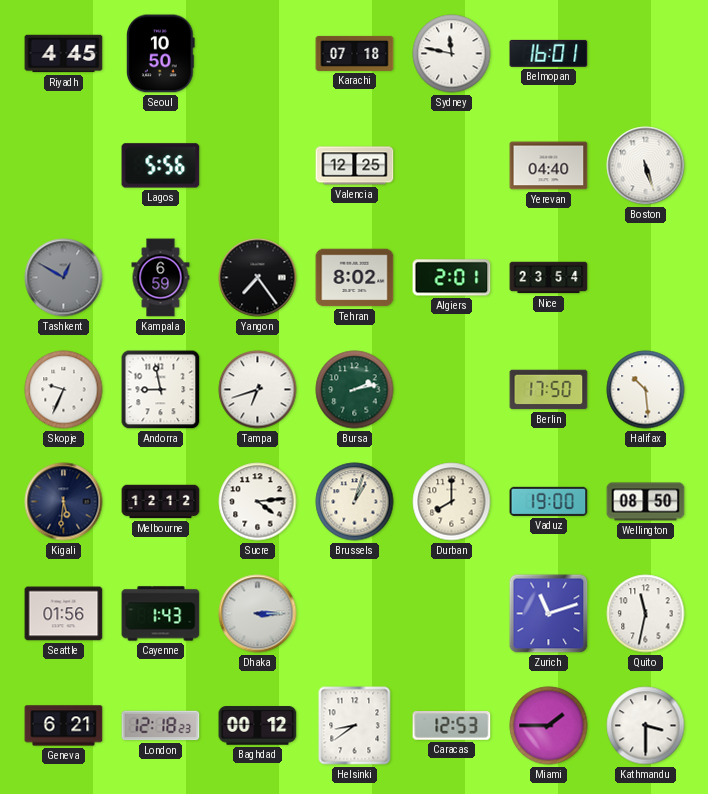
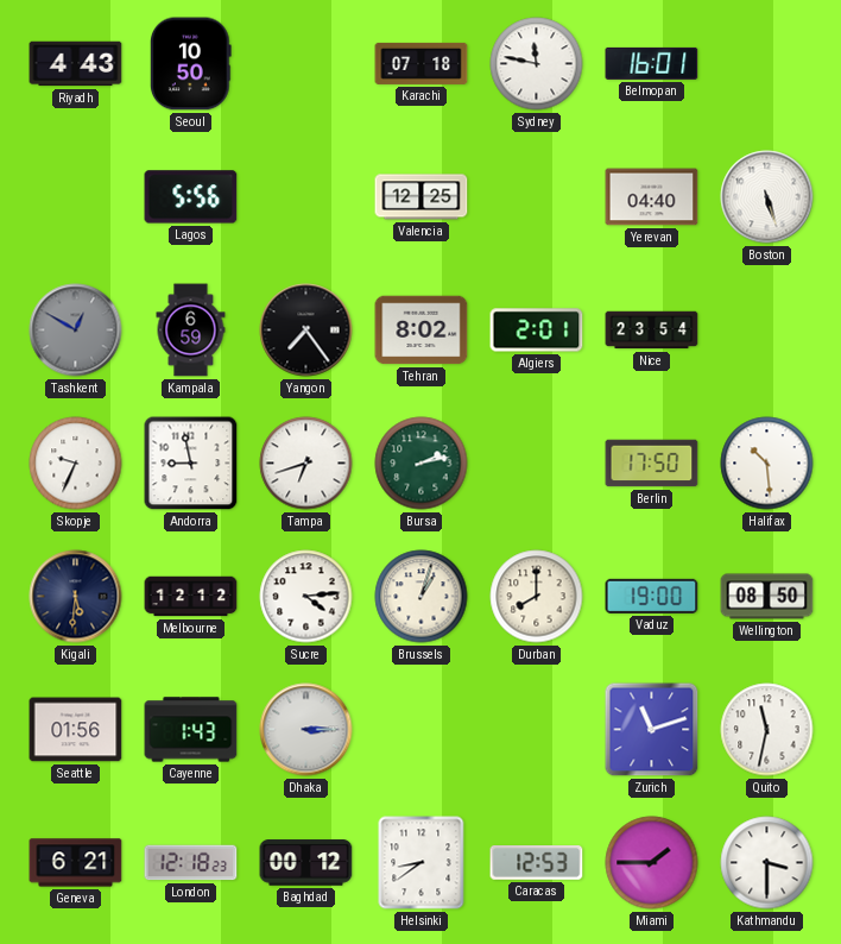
Riyadh: 4:45 -> 4:43
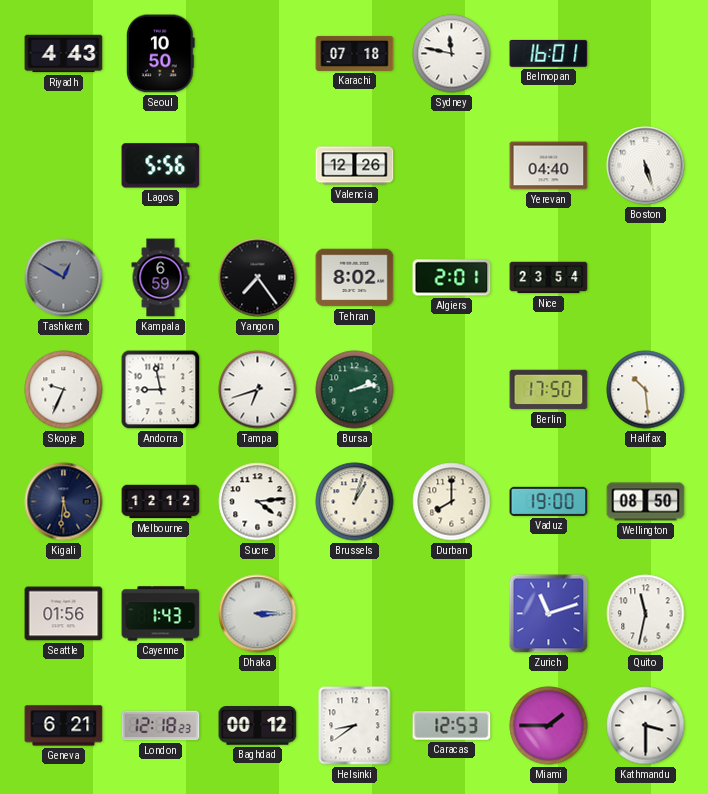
Valencia: 12:25 -> 12:26
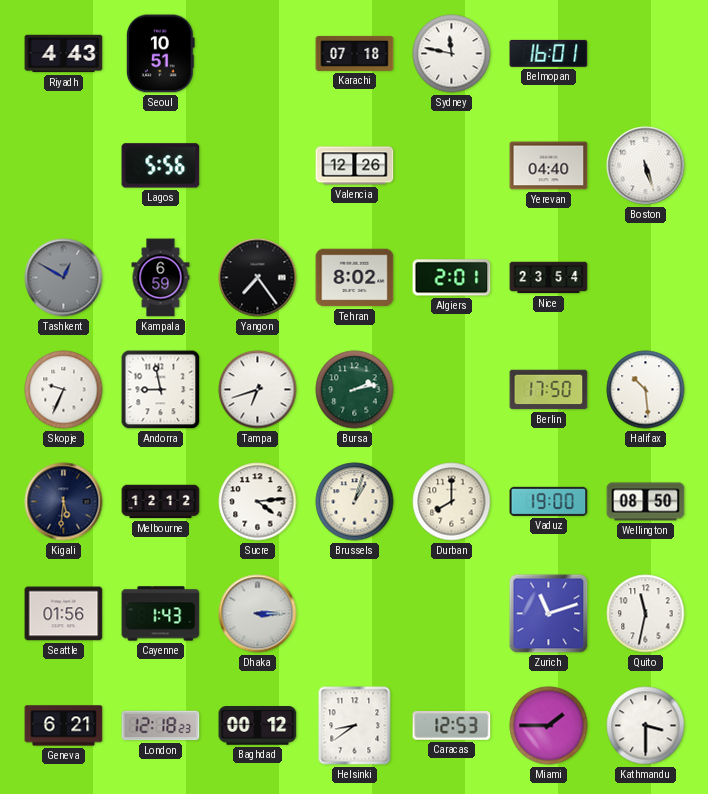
Seoul: 10:50 -> 10:51
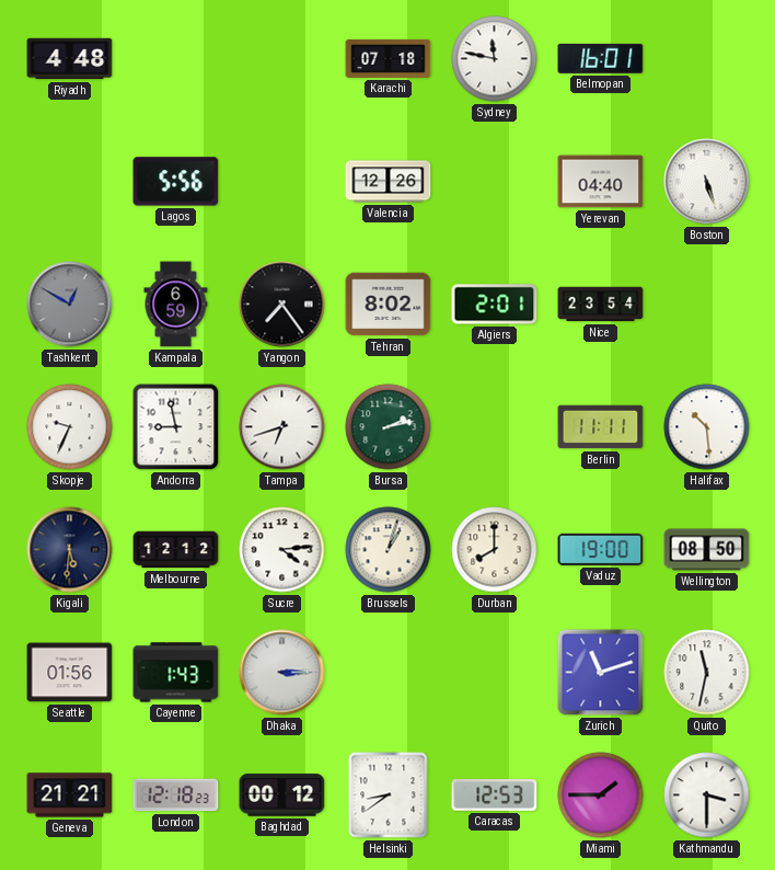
Riyadh: 4:43 -> 4:48
Seoul: 10:51 -> none
Berlin: 17:50 -> 11:11
Geneva: 6:21 -> 21:21
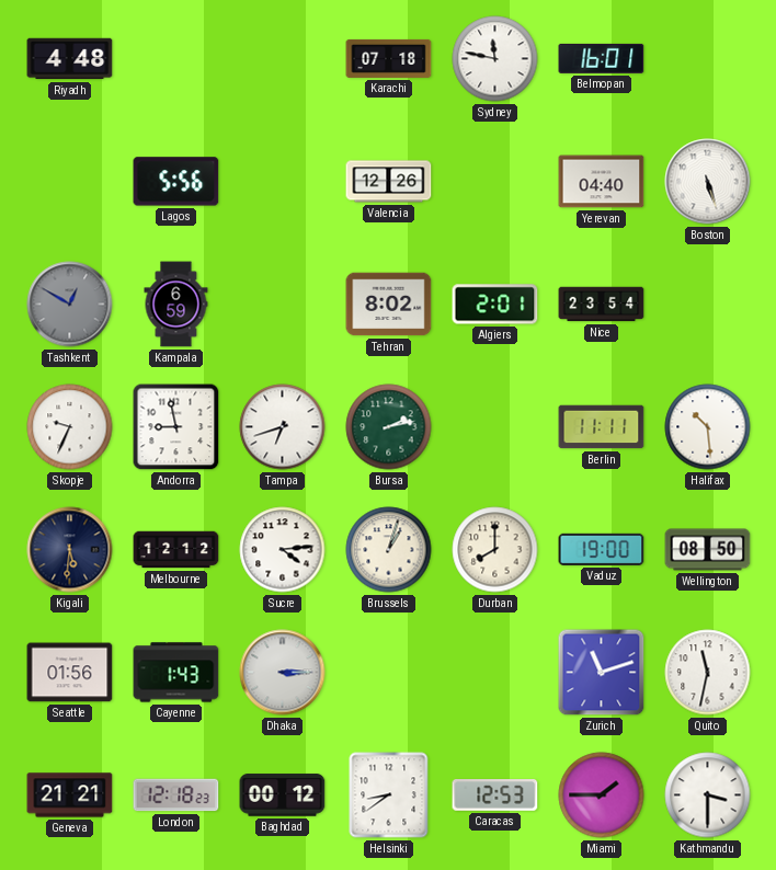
Yangon: 7:24 -> none
